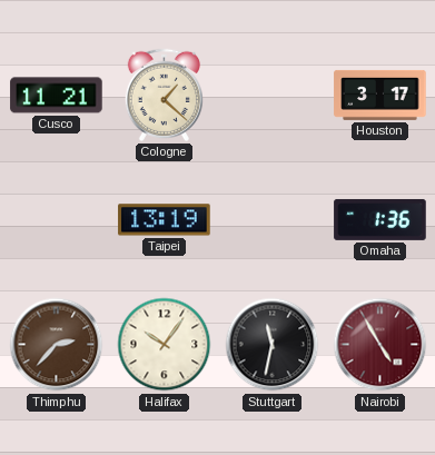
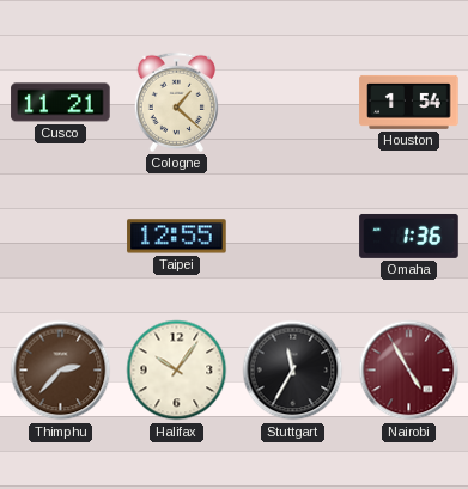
Houston: 3:17 -> 1:54
Taipei: 13:19 -> 12:55
Stuttgart: 11:32 -> 11:35
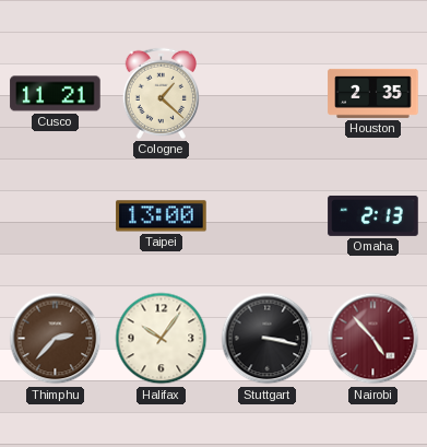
Houston: 1:54 -> 2:35
Taipei: 12:55 -> 13:00
Omaha: 1:36 -> 2:13
Stuttgart: 11:35 -> 3:17
Nairobi: 4:55 -> 4:53
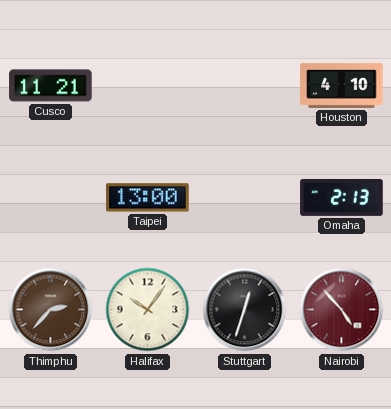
Cologne: 1:22 -> none
Houston: 2:35 -> 4:10
Stuttgart: 3:17 -> 12:33
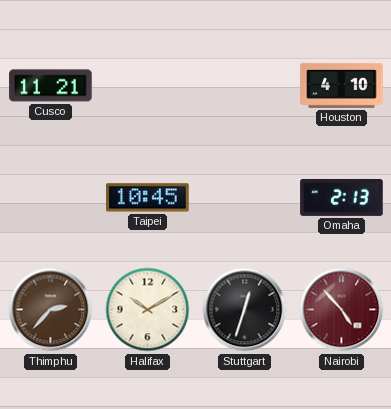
Taipei: 13:00 -> 10:45
Halifax: 10:06 -> 10:10
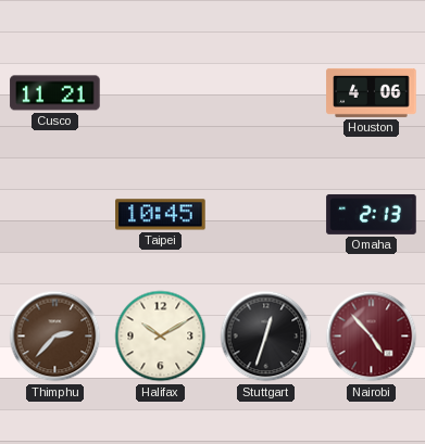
Houston: 4:10 -> 4:06
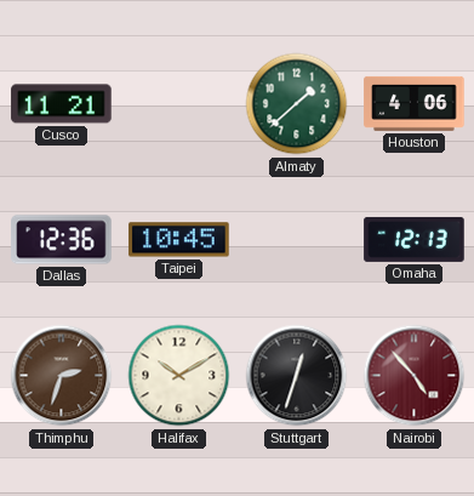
Almaty: none -> 1:38
Dallas: none -> 12:36
Omaha: 2:13 -> 12:13
Thimphu: 2:37 -> 2:33
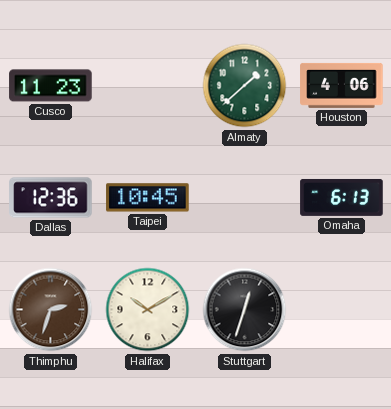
Cusco: 11:21 -> 11:23
Omaha: 12:13 -> 6:13
Nairobi: 4:53 -> none
